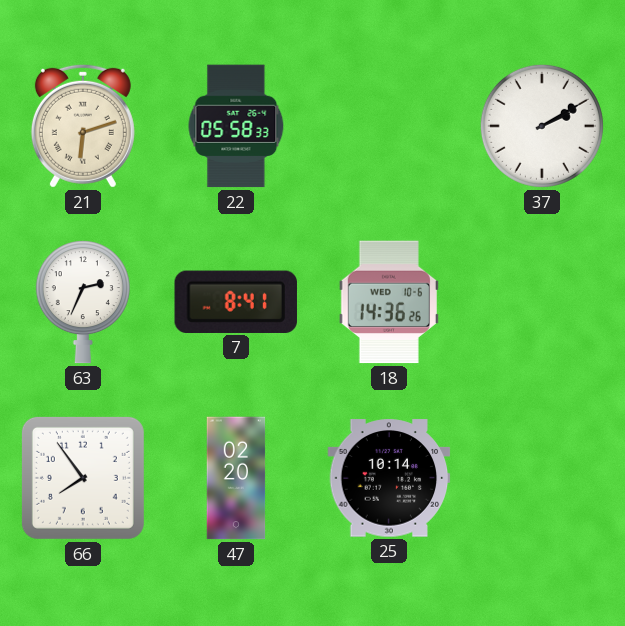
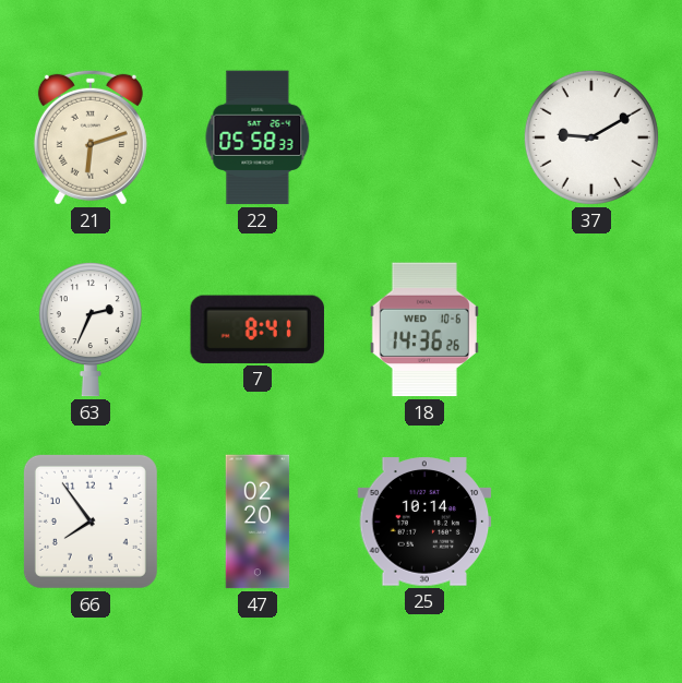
37: 2:10 -> 9:10
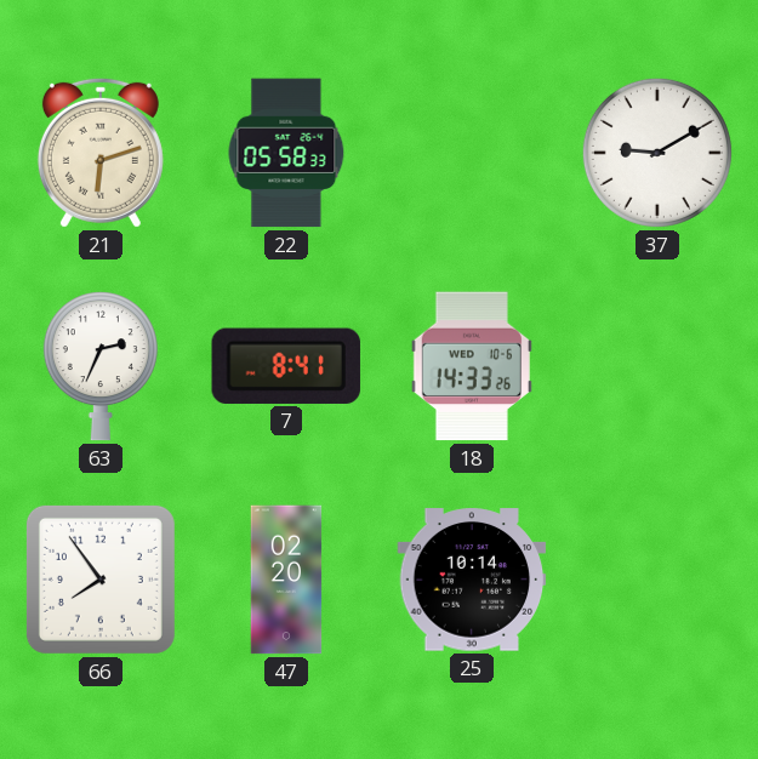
18: 14:36 -> 14:33
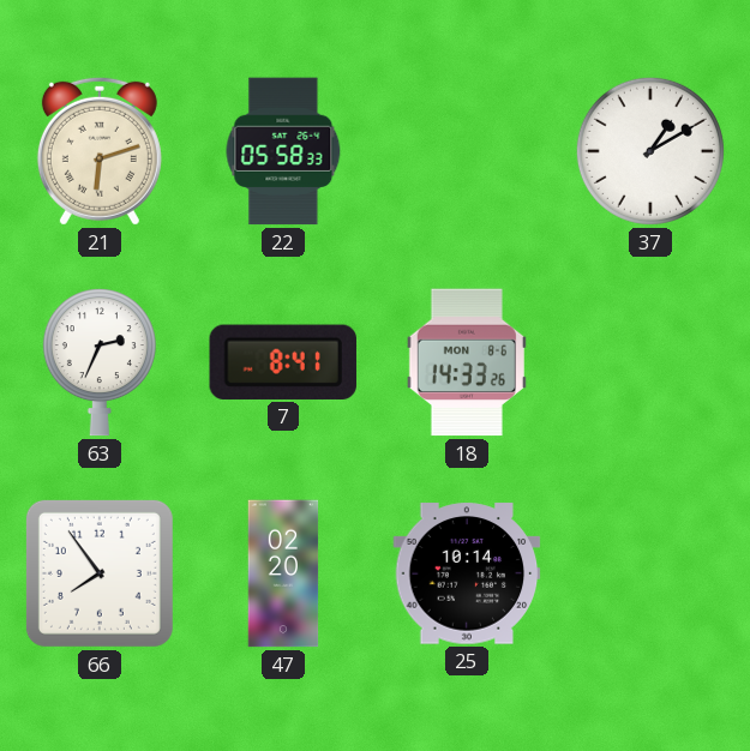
37: 9:10 -> 1:10
18 date: WED 10-6 -> MON 8-6
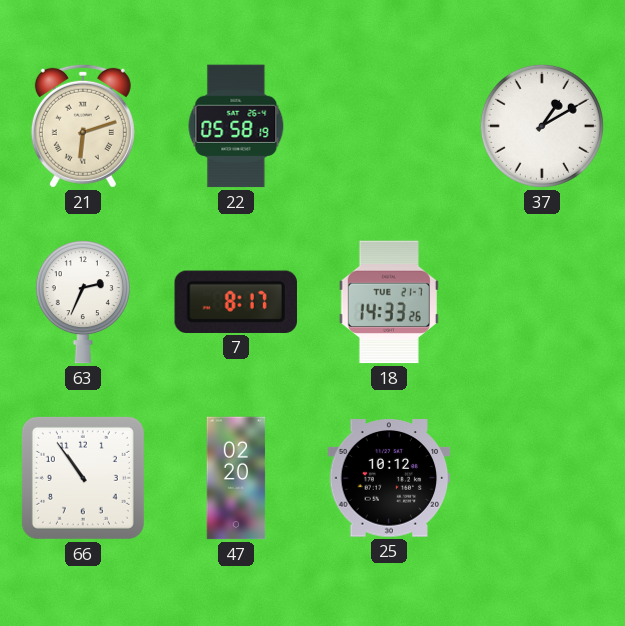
22: 05:58:33 -> 05:58:19
7: 8:41 -> 8:17
18 date: MON 8-6 -> TUE 21-7
66: 7:54 -> 10:54
25: 10:14 -> 10:12
